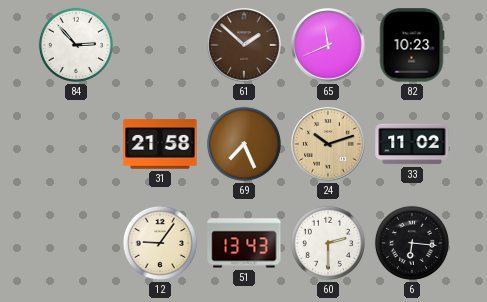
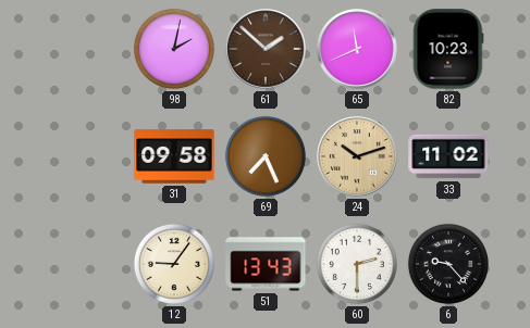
84: 2:53 -> none
98: none -> 2:02
31: 21:58 -> 09:58
6: 6:16 -> 9:23
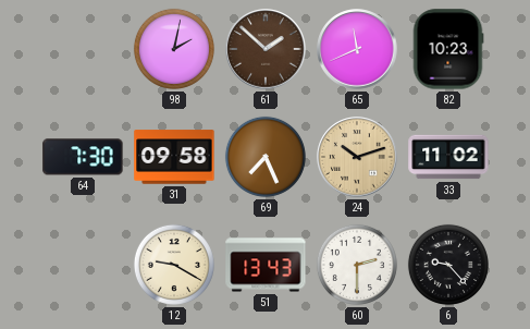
64: none -> 7:30
12: 9:06 -> 9:20
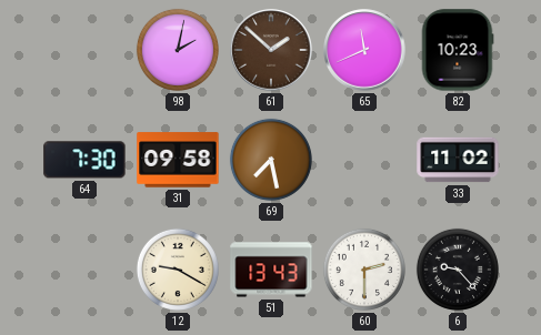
69: 7:26 -> 7:28
24: 10:12 -> none
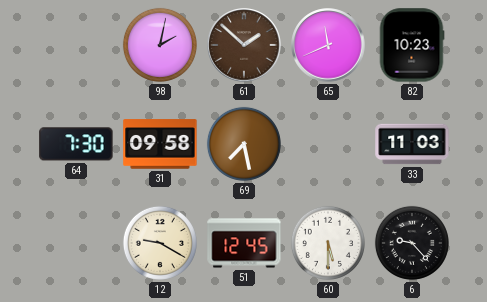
33: 11:02 -> 11:03
51: 13:43 -> 12:45
60: 2:30 -> 5:30
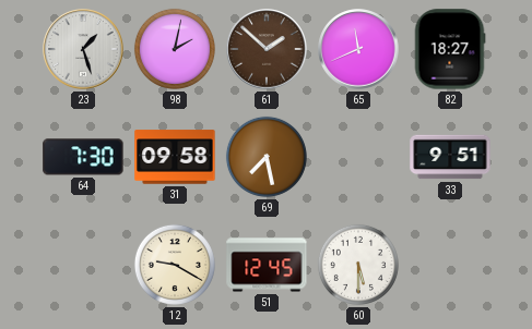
23: none -> 1:27
82: 10:23 -> 18:27
33: 11:03 -> 9:51
6: 9:23 -> none
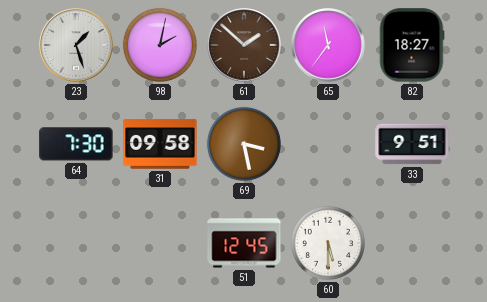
65: 11:41 -> 11:36
69: 7:28 -> 3:28
12: 9:20 -> none
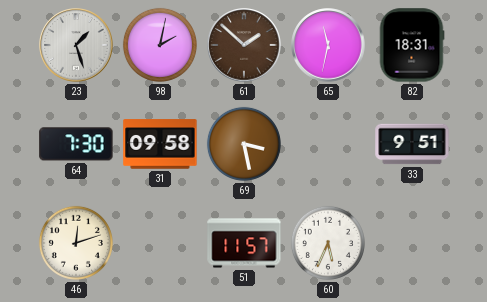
65: 11:36 -> 11:32
82: 18:27 -> 18:31
46: none -> 12:12
51: 12:45 -> 11:57
60: 5:30 -> 5:34
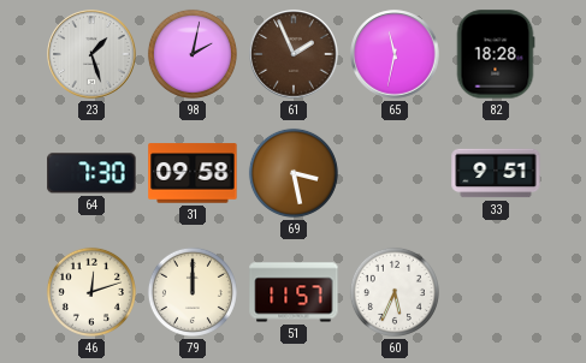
61: 1:52 -> 1:56
82: 18:31 -> 18:28
79: none -> 12:00
